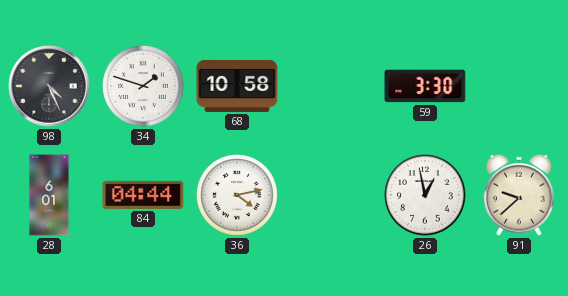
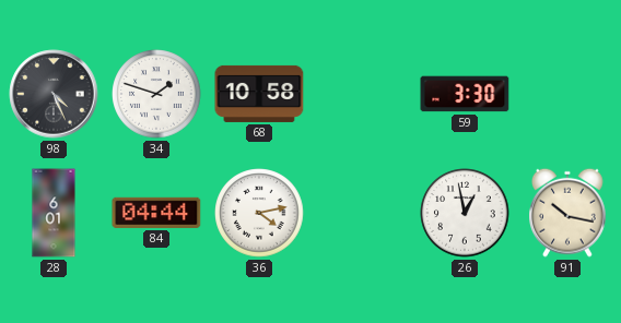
91: 9:38 -> 10:17
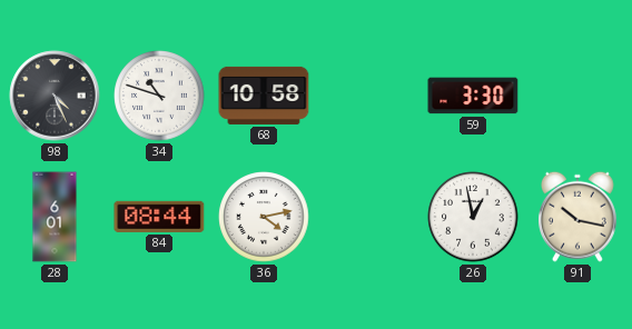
34: 1:48 -> 10:48
84: 04:44 -> 08:44
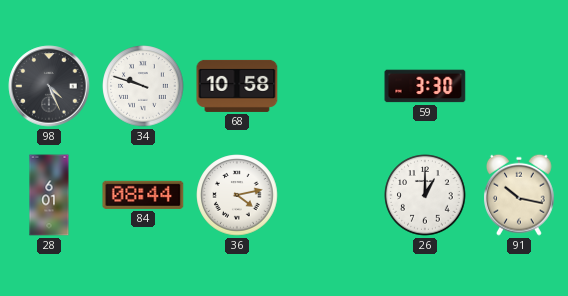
34: 10:48 -> 9:48
26: 12:58 -> 1:00
